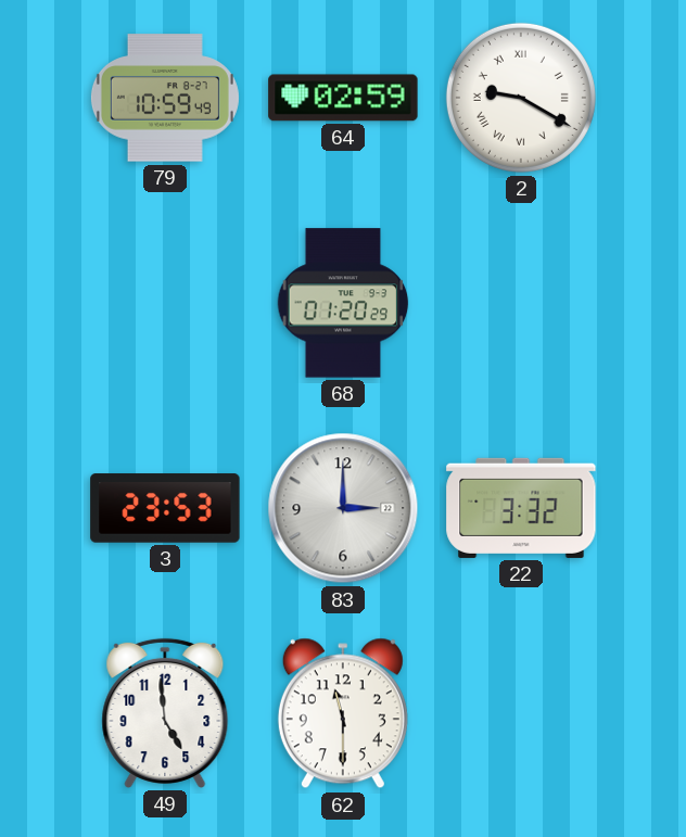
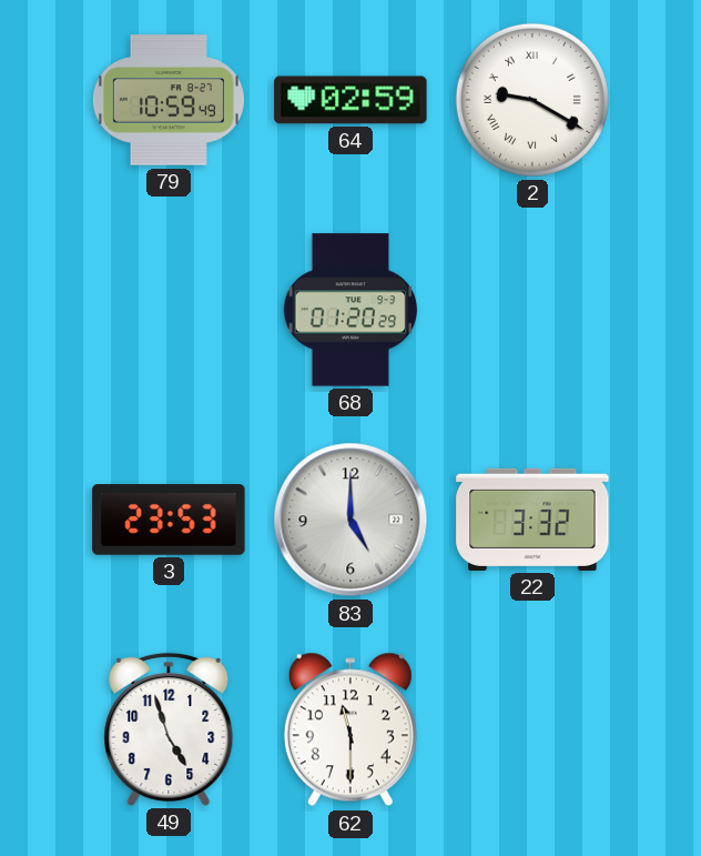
83: 3:00 -> 5:00
49: 4:59 -> 4:57
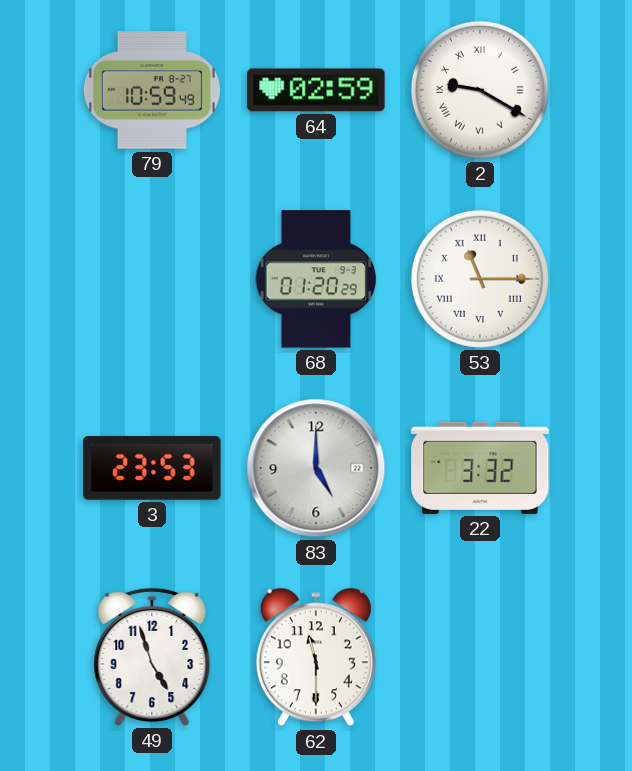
53: none -> 11:15
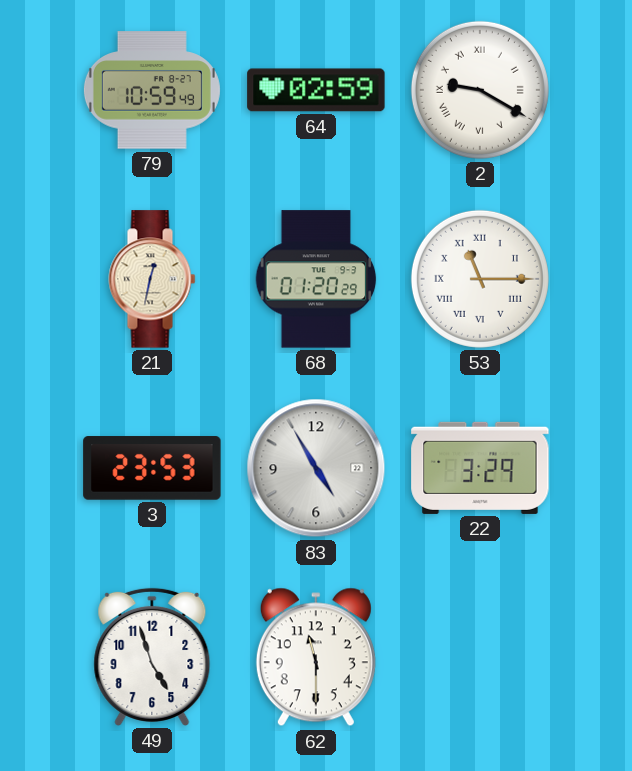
21: none -> 12:32
83: 5:00 -> 4:55
22: 3:32 -> 3:29
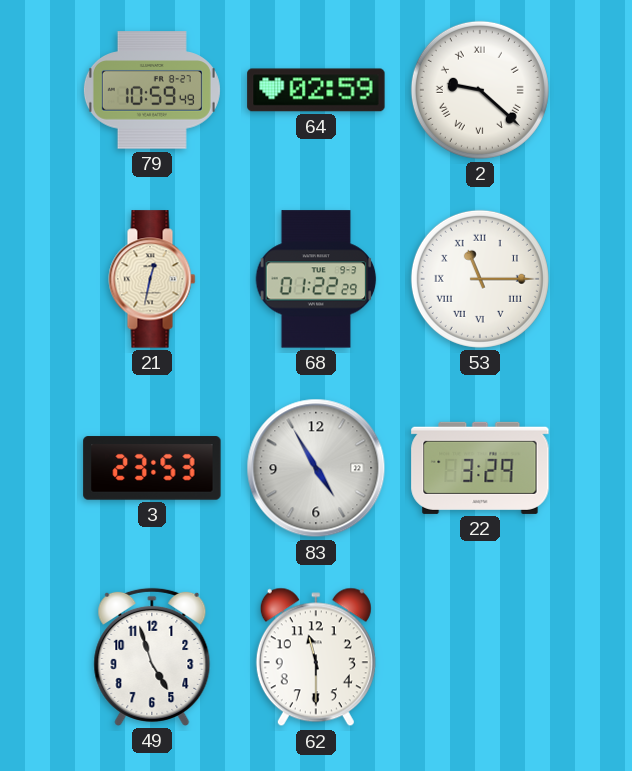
2: 9:20 -> 9:22
68: 01:20 -> 01:22
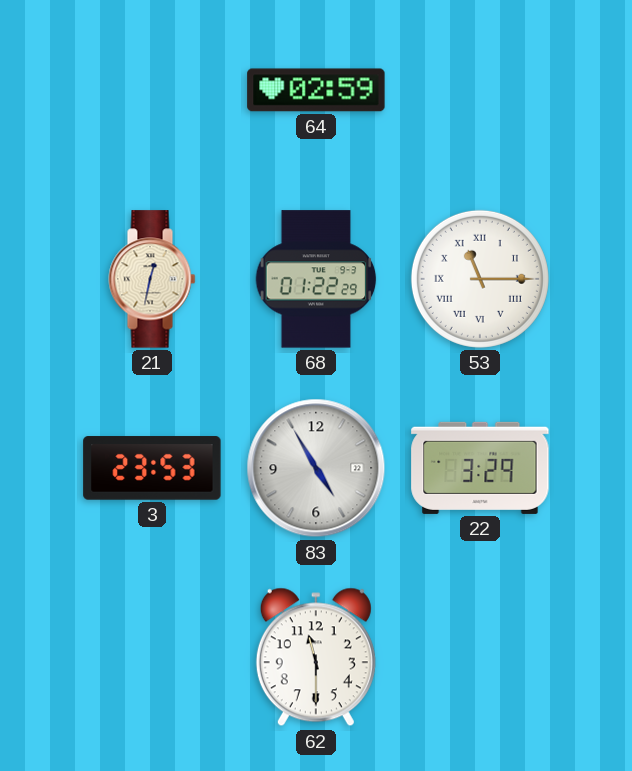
79: 10:59 -> none
2: 9:22 -> none
49: 4:57 -> none
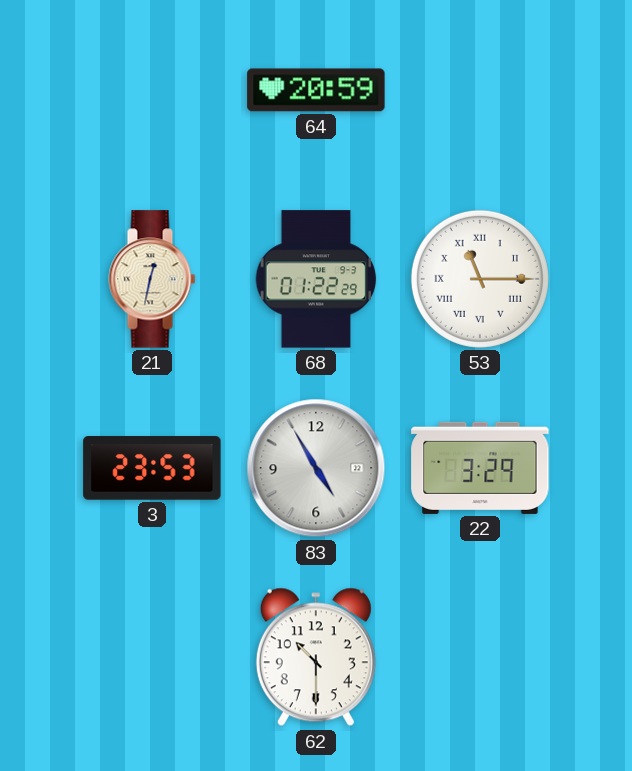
64: 02:59 -> 20:59
62: 11:30 -> 10:30
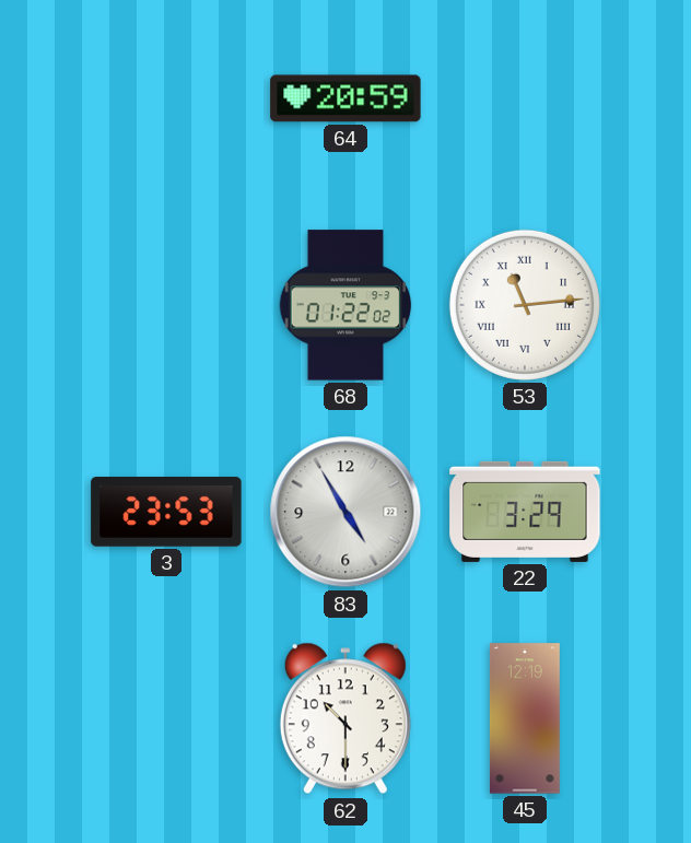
21: 12:32 -> none
68: 01:22:29 -> 01:22:02
53: 11:15 -> 11:14
45: none -> 12:19
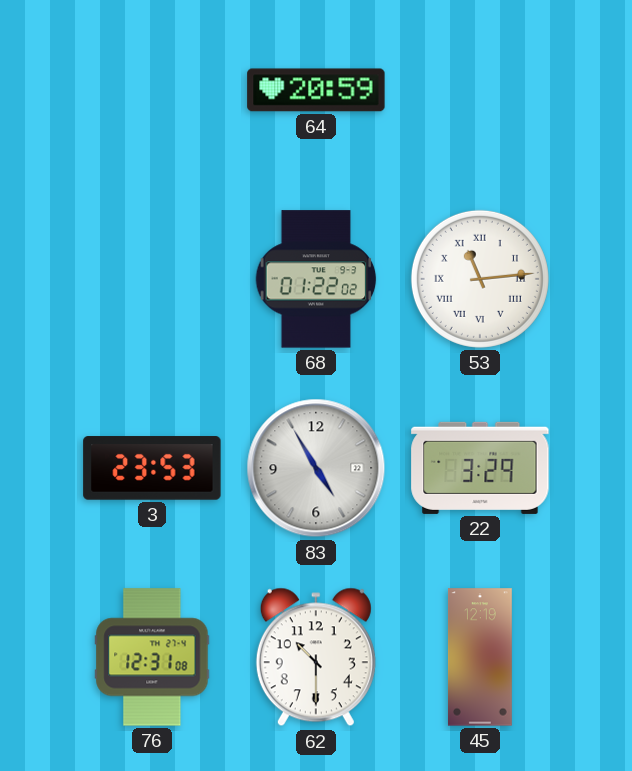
76: none -> 12:31
